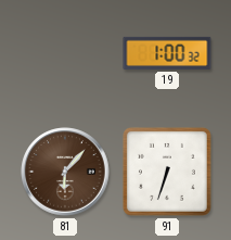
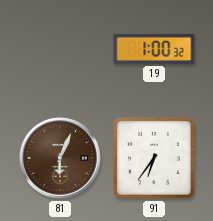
81: 6:07 -> 6:04
91: 6:33 -> 6:36
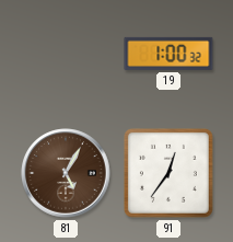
81: 6:04 -> 5:05
91: 6:36 -> 12:36
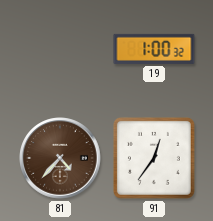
81: 5:05 -> 4:37
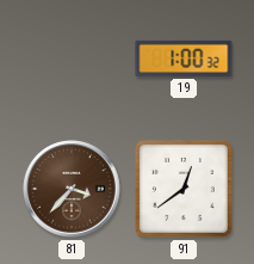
81: 4:37 -> 3:37
91: 12:36 -> 12:39
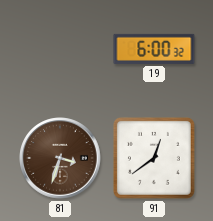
19: 1:00 -> 6:00
81: 3:37 -> 3:33
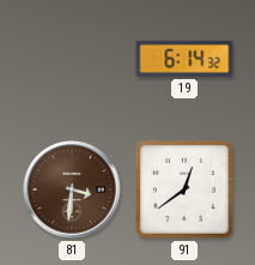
19: 6:00 -> 6:14
81: 3:33 -> 3:31
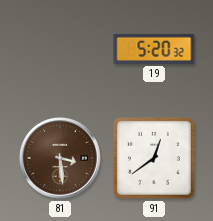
19: 6:14 -> 5:20
81: 3:31 -> 3:29
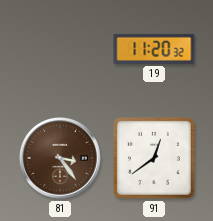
19: 5:20 -> 11:20
81: 3:29 -> 3:24
